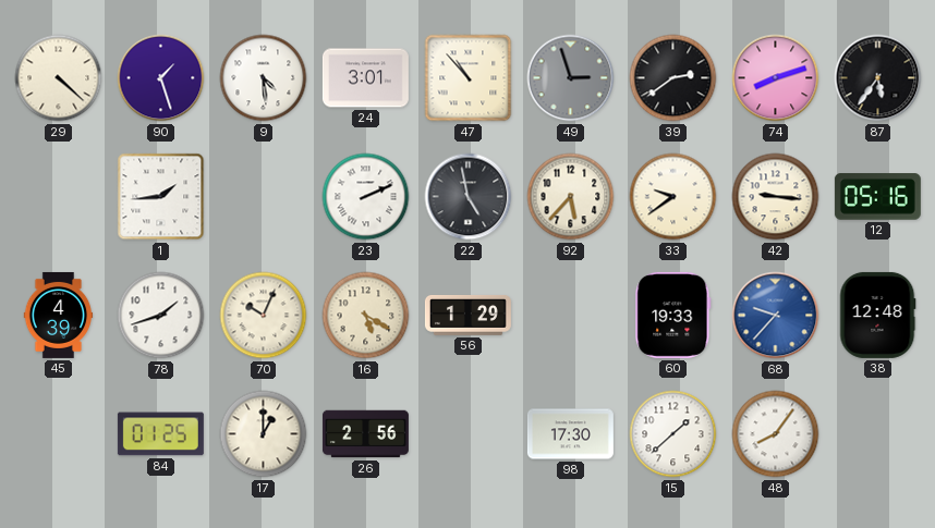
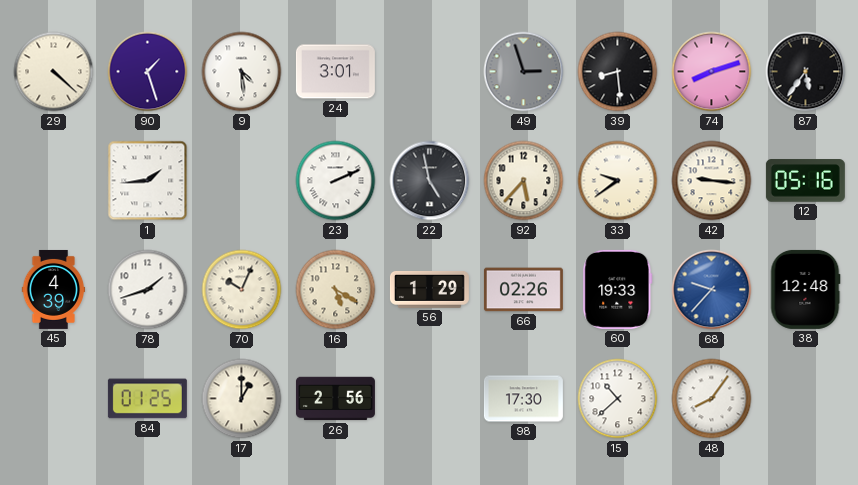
47: 10:53 -> none
39: 2:39 -> 8:29
66: none -> 02:26
15: 1:38 -> 10:38
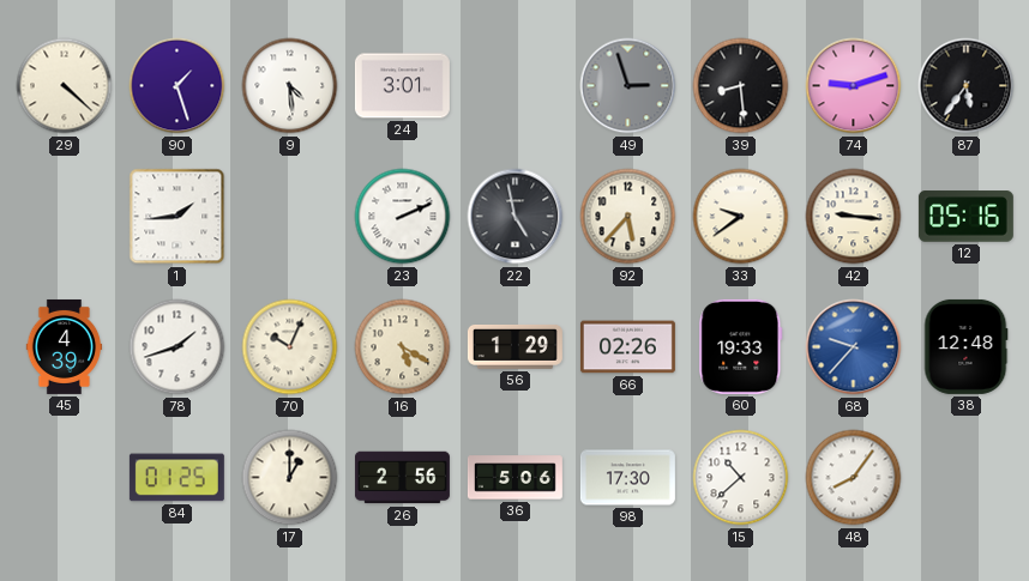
74: 8:12 -> 9:12
36: none -> 5:06
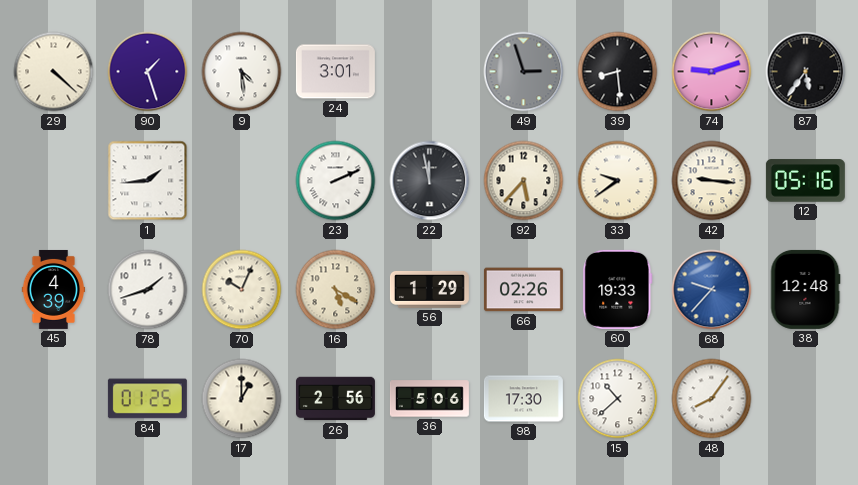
22: 4:58 -> 11:58
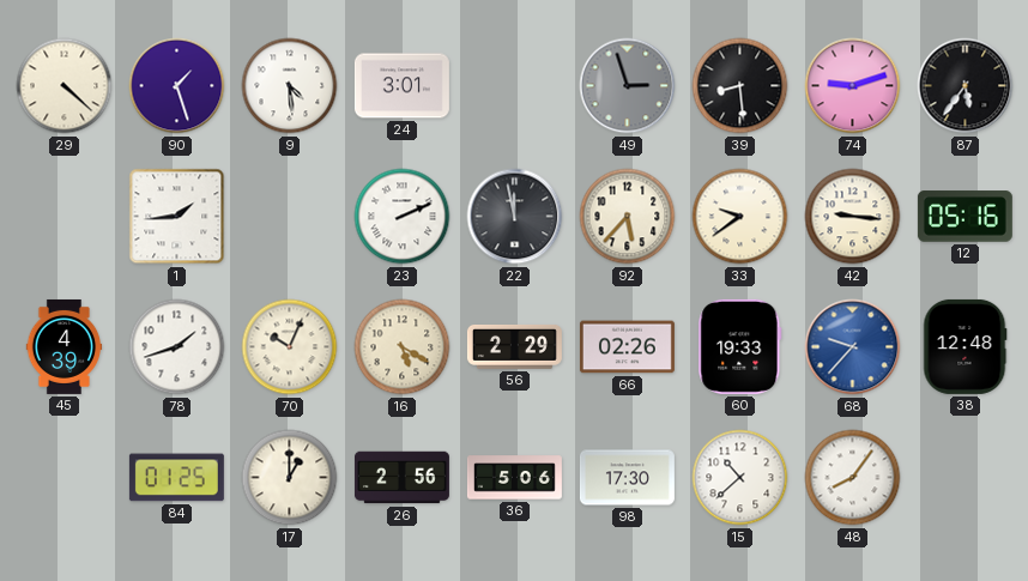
56: 1:29 -> 2:29
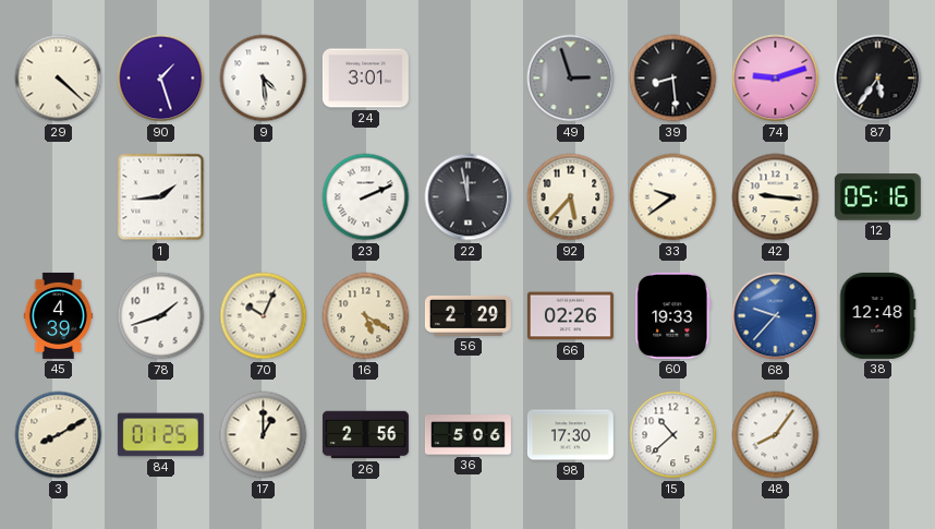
3: none -> 8:10
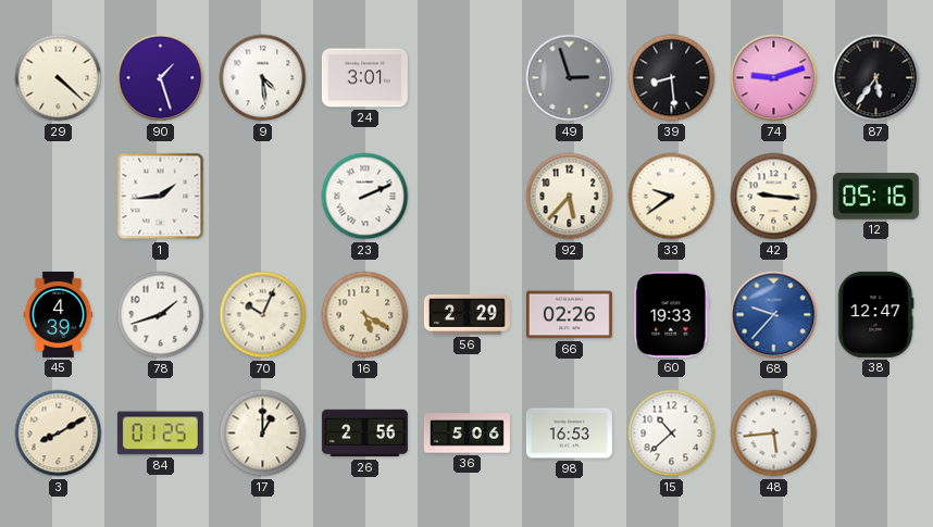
22: 11:58 -> none
38: 12:48 -> 12:47
98: 17:30 -> 16:53
48: 8:06 -> 5:44
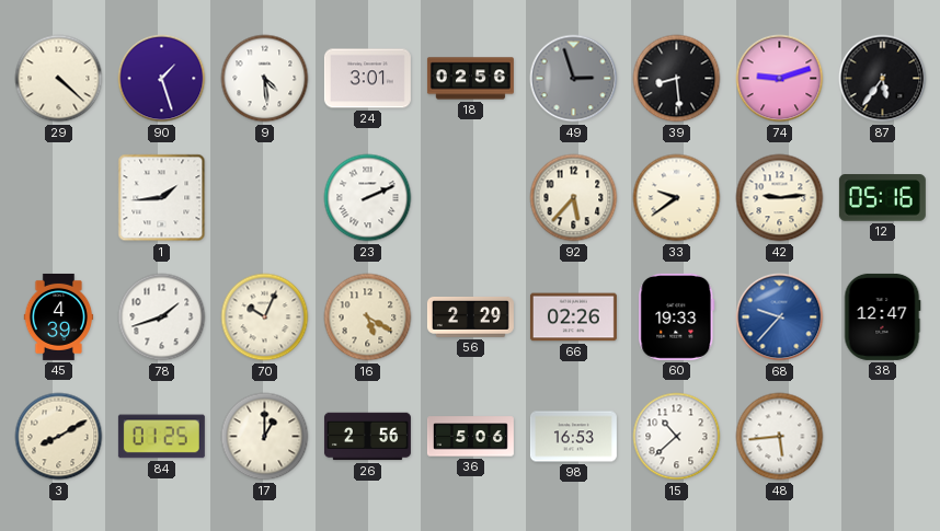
18: none -> 02:56
42: 9:16 -> 9:14
